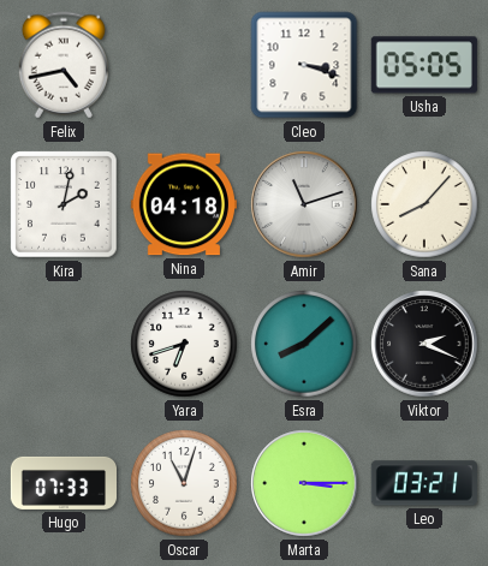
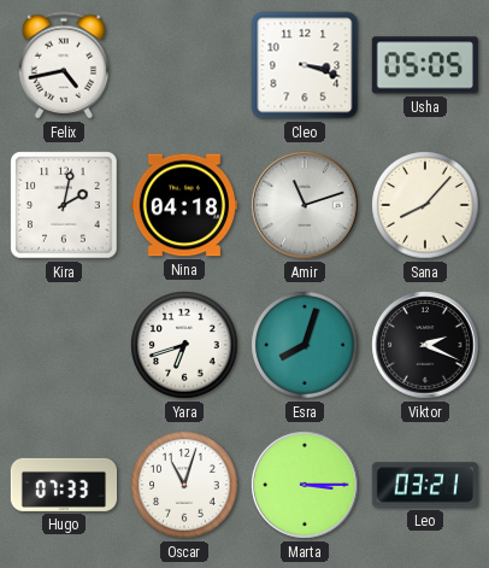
Esra: 8:08 -> 8:03
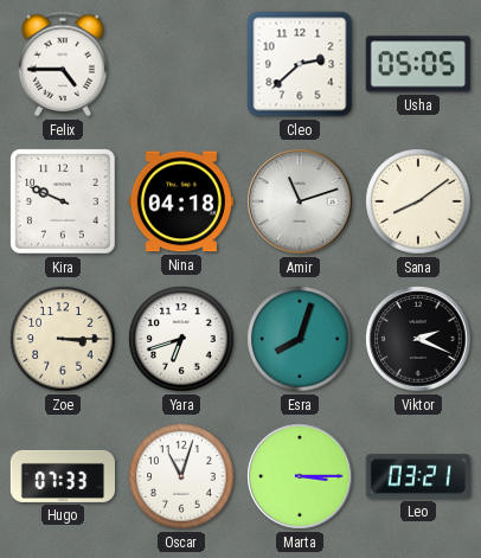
Felix: 4:43 -> 4:45
Cleo: 3:18 -> 2:38
Kira: 2:02 -> 9:49
Sana: 8:07 -> 8:09
Zoe: none -> 3:15
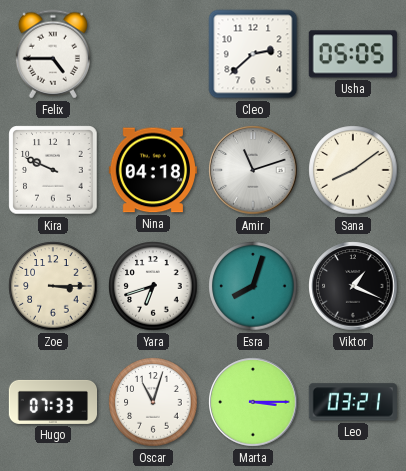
Viktor: 2:19 -> 1:19
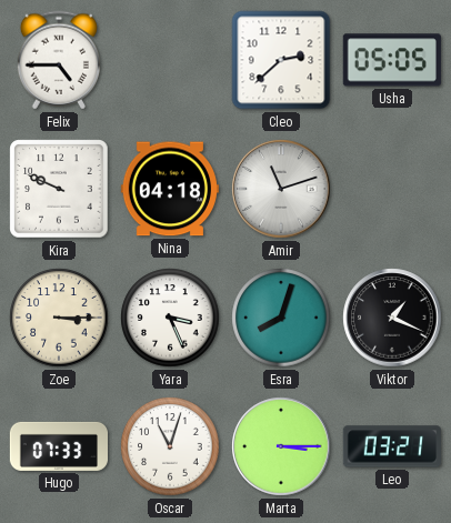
Sana: 8:09 -> none
Yara: 6:42 -> 3:26
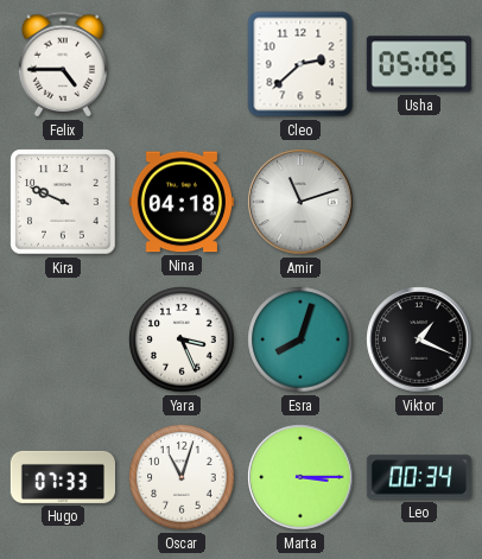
Zoe: 3:15 -> none
Leo: 03:21 -> 00:34
